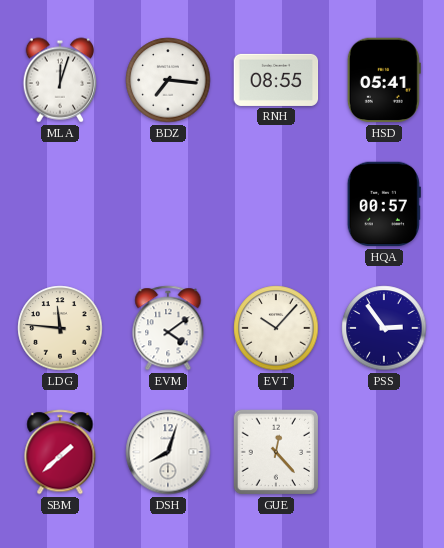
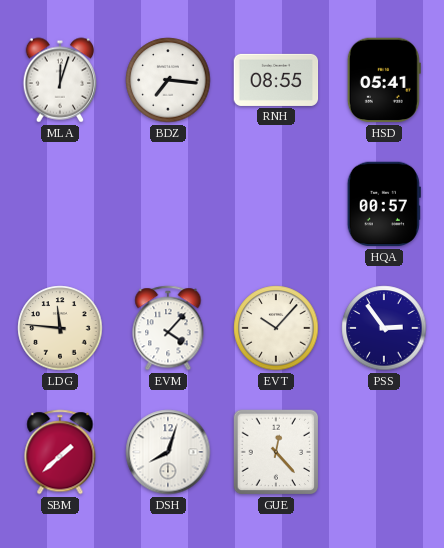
EVM: 4:09 -> 4:07
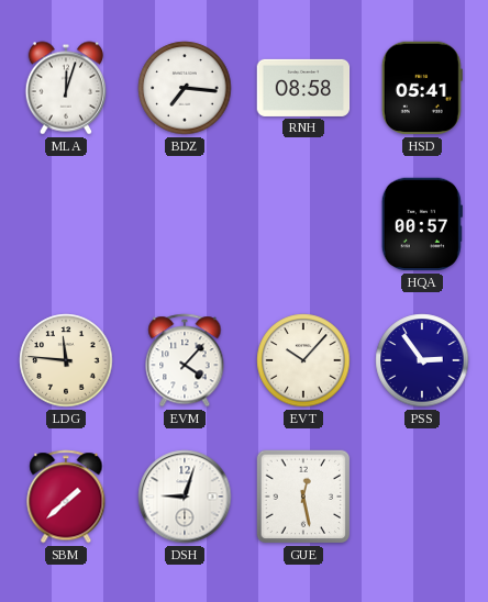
RNH: 08:55 -> 08:58
DSH: 8:03 -> 9:03
GUE: 12:23 -> 12:28
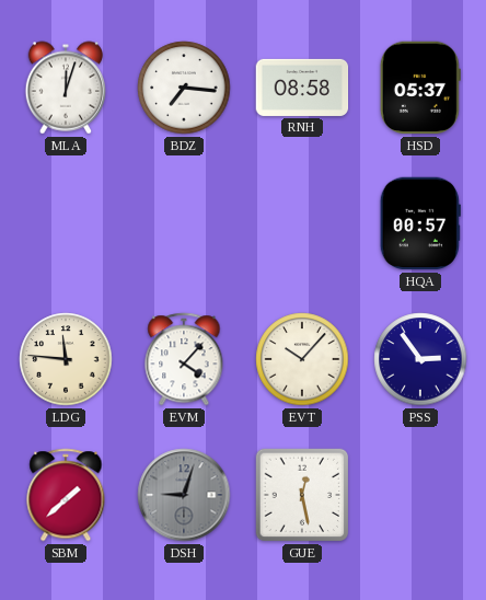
HSD: 05:41 -> 05:37
DSH dial: white -> grey
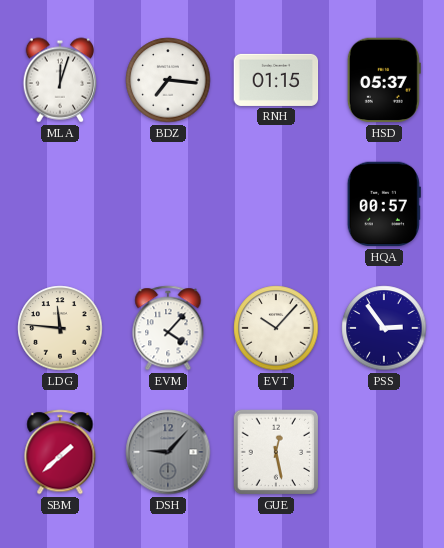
RNH: 08:58 -> 01:15
DSH: 9:03 -> 9:07
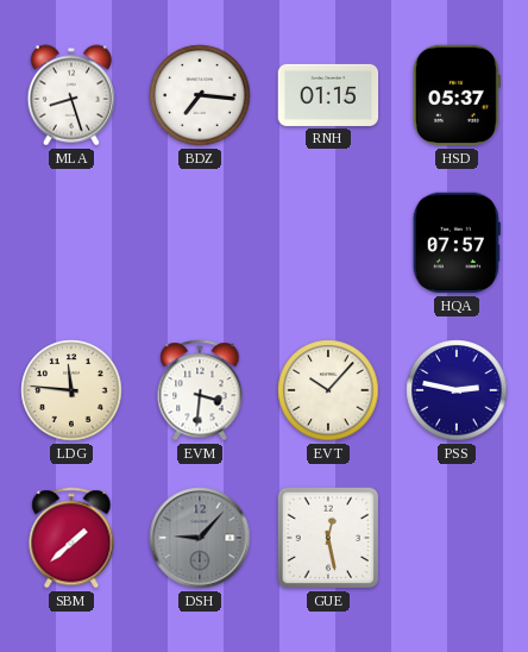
MLA: 12:03 -> 8:27
HQA: 00:57 -> 07:57
EVM: 4:07 -> 3:31
PSS: 2:54 -> 2:47
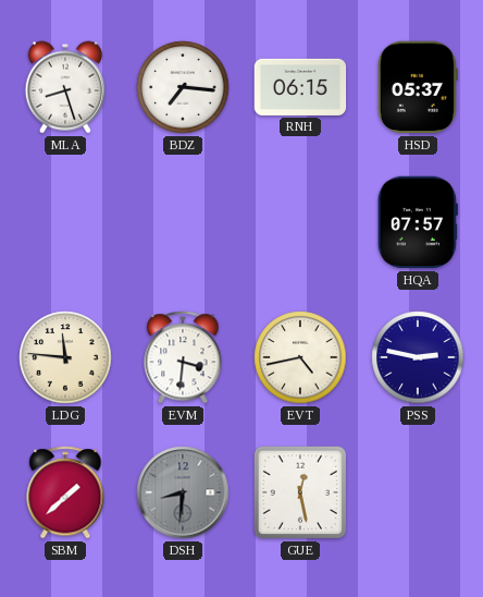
RNH: 01:15 -> 06:15
EVT: 10:07 -> 4:43
DSH: 9:07 -> 8:31
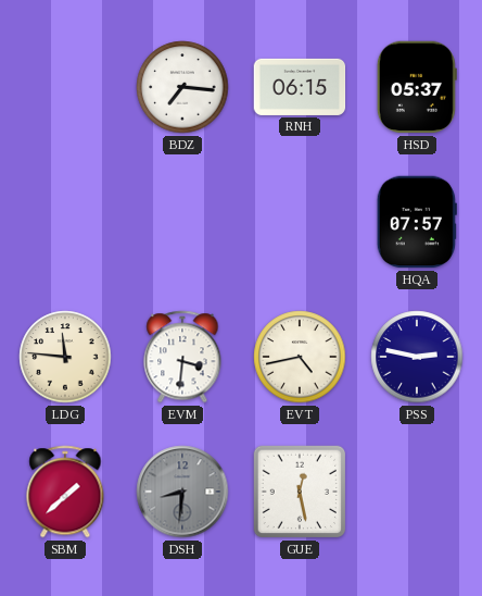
MLA: 8:27 -> none
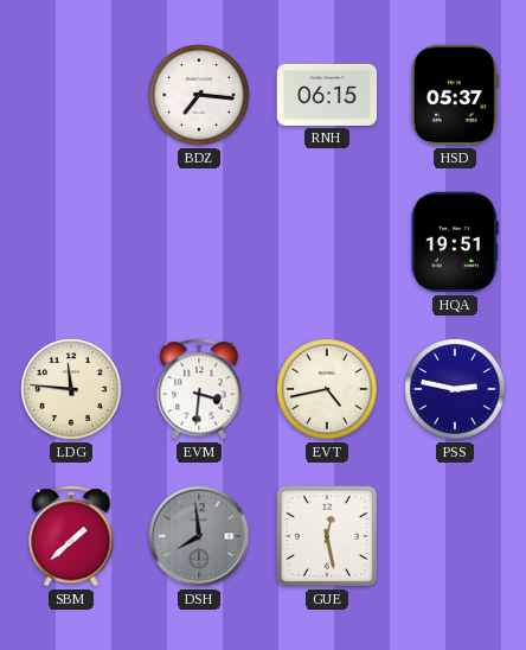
HQA: 07:57 -> 19:51
DSH: 8:31 -> 7:59
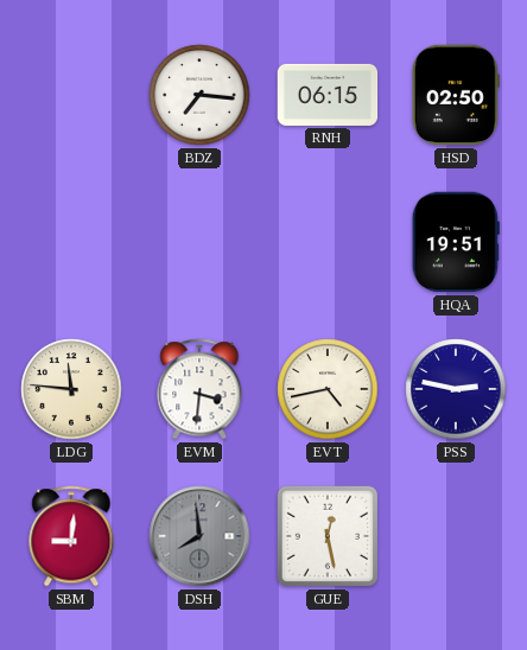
HSD: 05:37 -> 02:50
SBM: 1:38 -> 9:01
